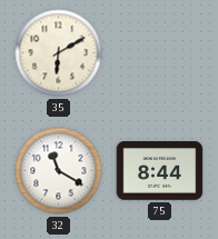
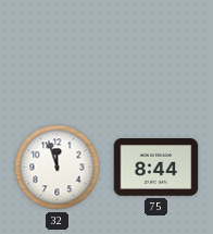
35: 6:10 -> none
32: 11:20 -> 11:57
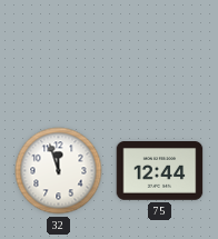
75: 8:44 -> 12:44
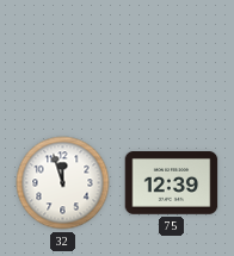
75: 12:44 -> 12:39
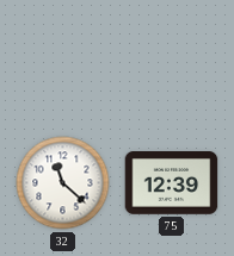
32: 11:57 -> 11:22
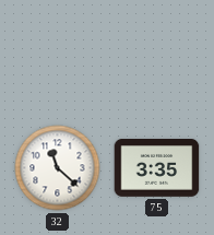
75: 12:39 -> 3:35
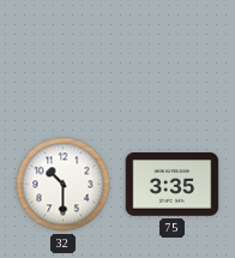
32: 11:22 -> 10:30
